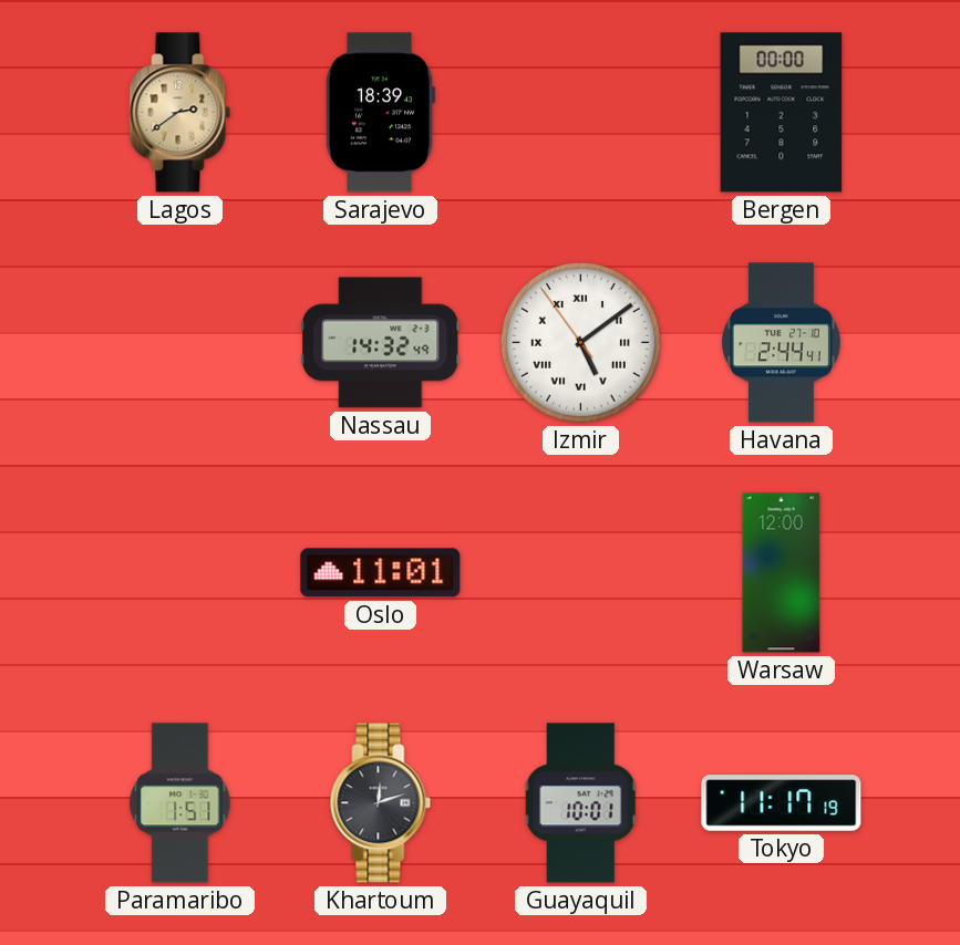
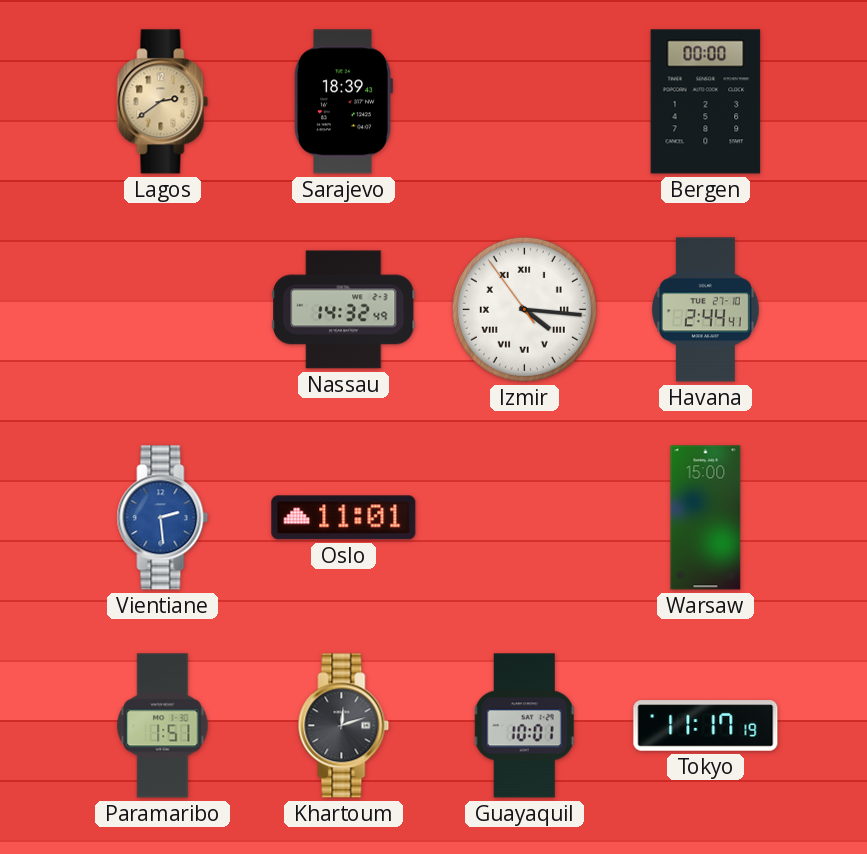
Izmir: 5:08 -> 4:15
Vientiane: none -> 2:29
Warsaw: 12:00 -> 15:00
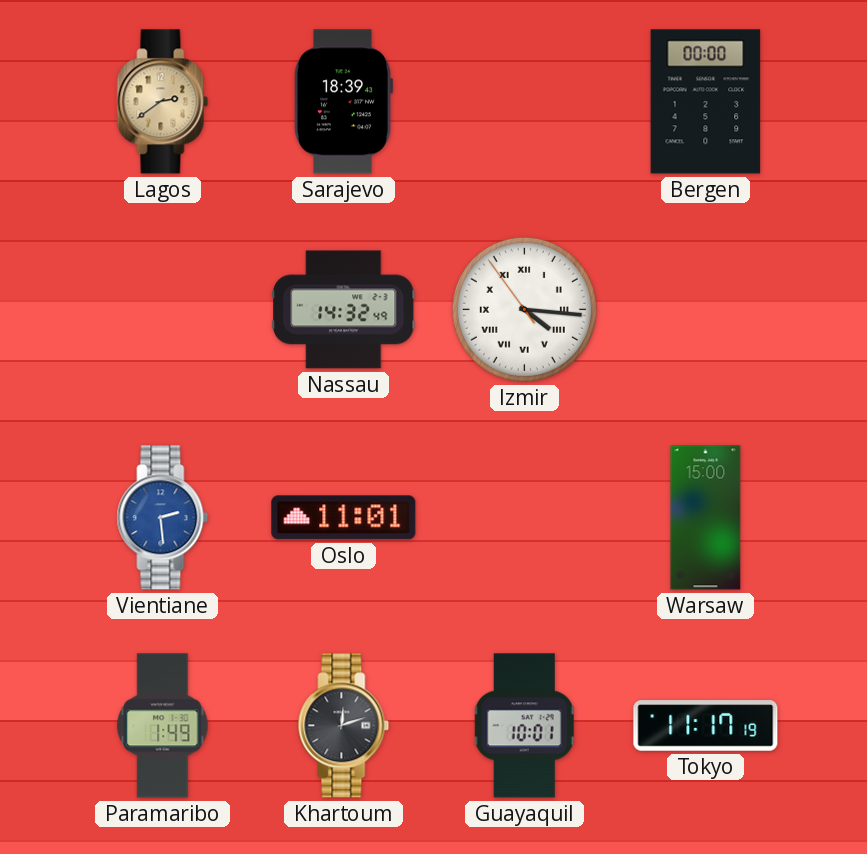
Havana: 2:44 -> none
Paramaribo: 1:51 -> 1:49
